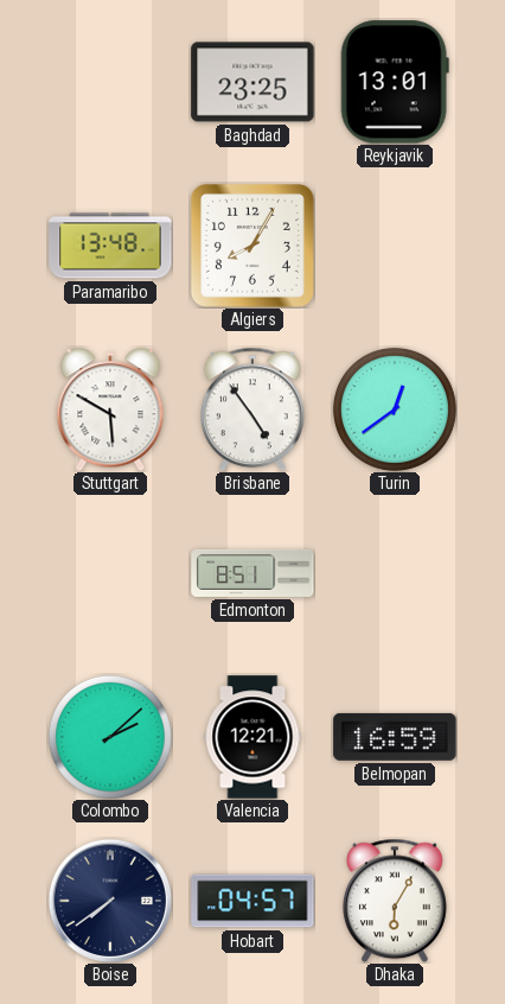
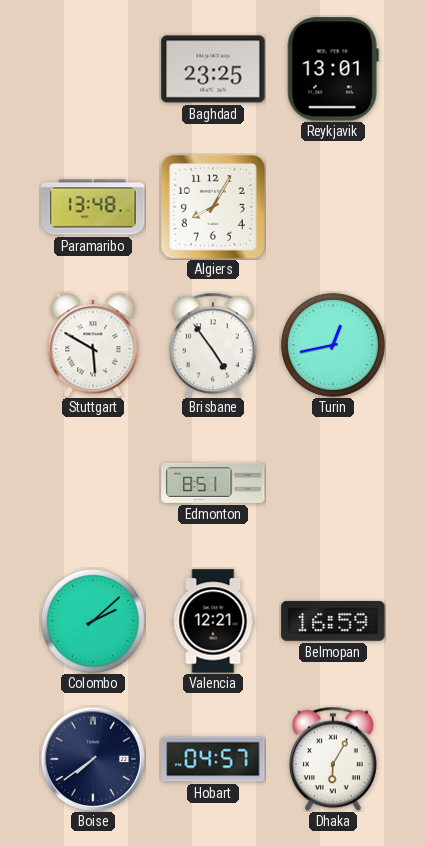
Turin: 12:39 -> 12:43
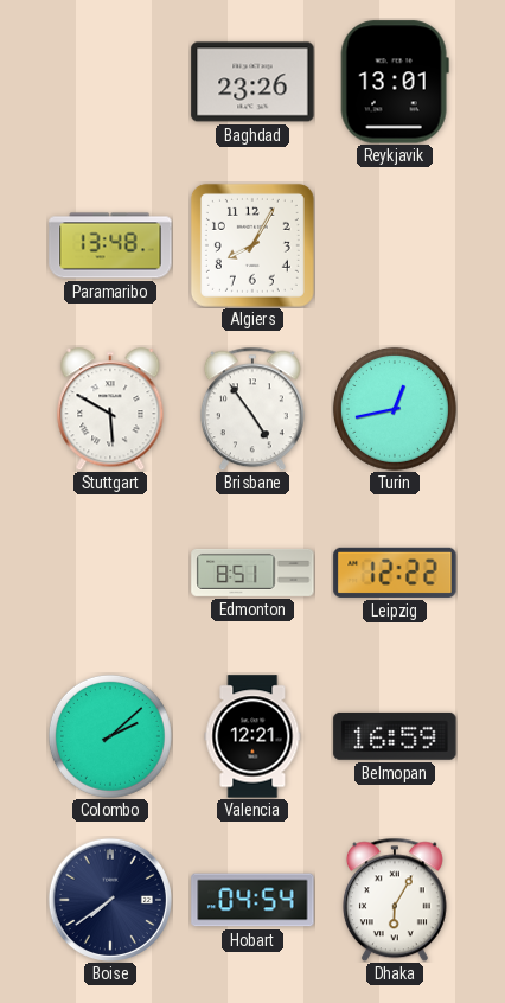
Baghdad: 23:25 -> 23:26
Leipzig: none -> 12:22
Hobart: 04:57 -> 04:54
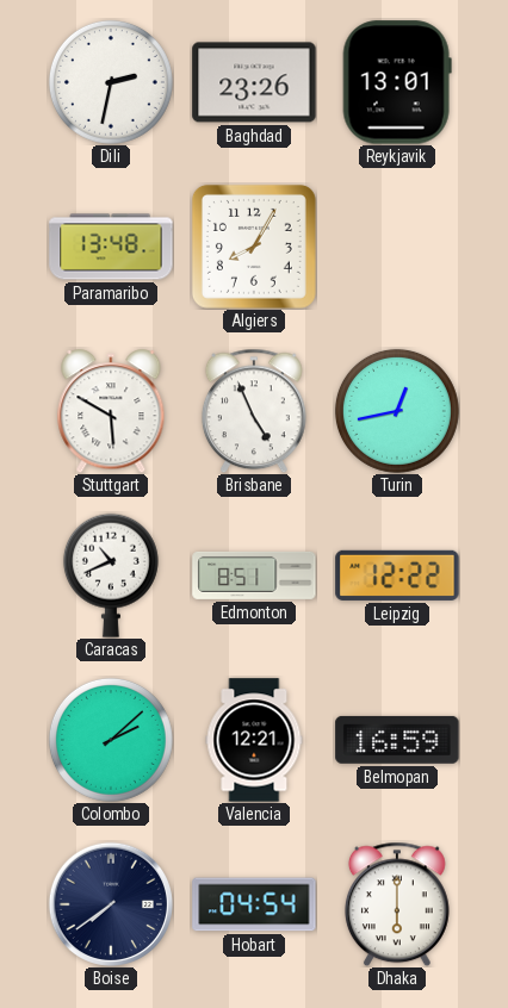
Dili: none -> 2:32
Brisbane: 4:54 -> 4:56
Caracas: none -> 10:41
Dhaka: 6:05 -> 6:00
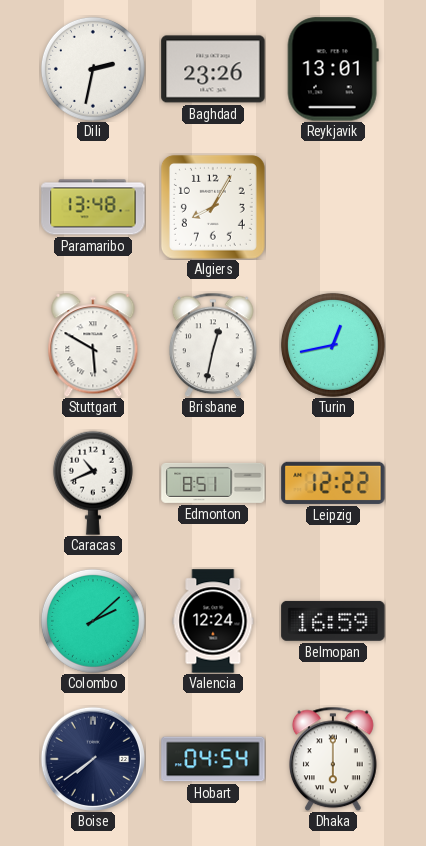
Brisbane: 4:56 -> 12:32
Valencia: 12:21 -> 12:24
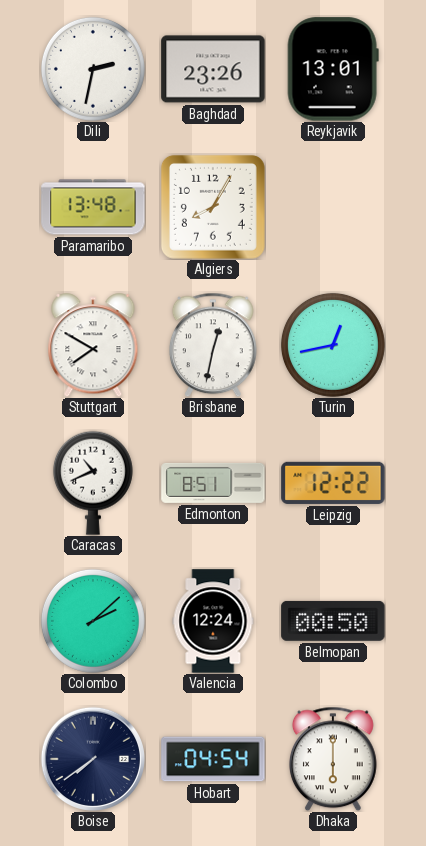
Stuttgart: 5:50 -> 7:50
Belmopan: 16:59 -> 00:50
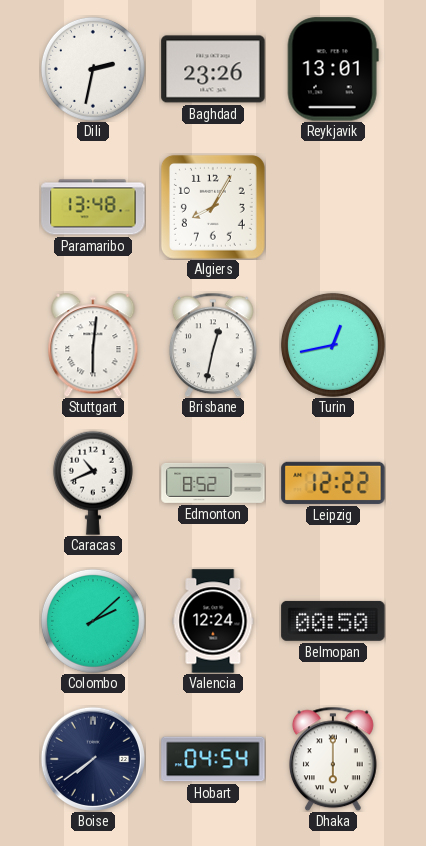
Stuttgart: 7:50 -> 6:01
Edmonton: 8:51 -> 8:52
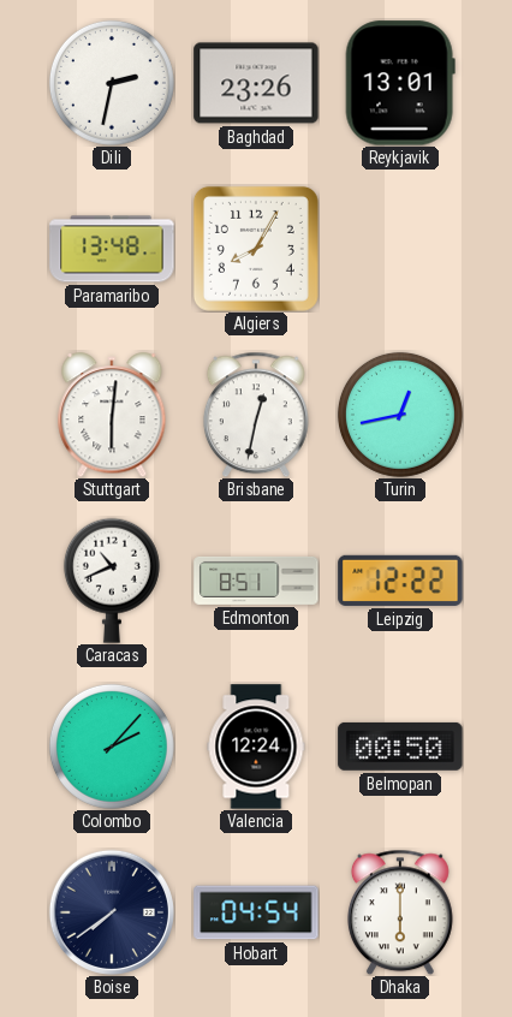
Edmonton: 8:52 -> 8:51
Colombo: 2:08 -> 2:07
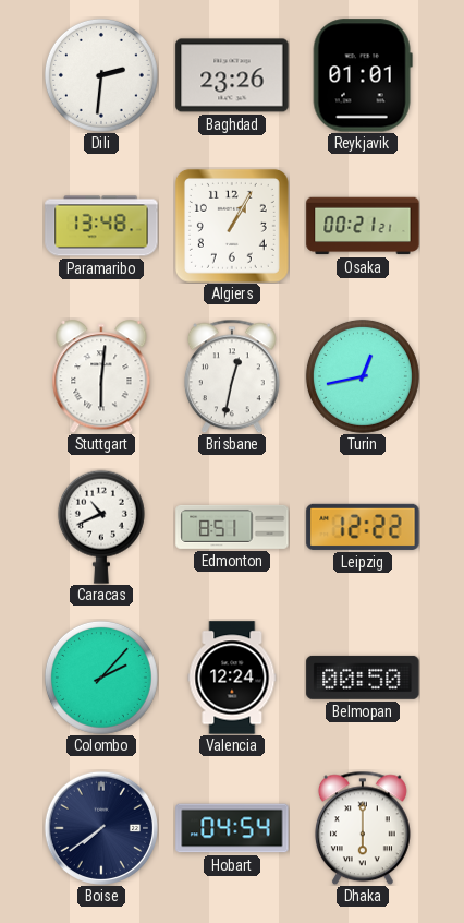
Dili: 2:32 -> 2:31
Reykjavik: 13:01 -> 01:01
Algiers: 8:05 -> 1:05
Osaka: none -> 00:21
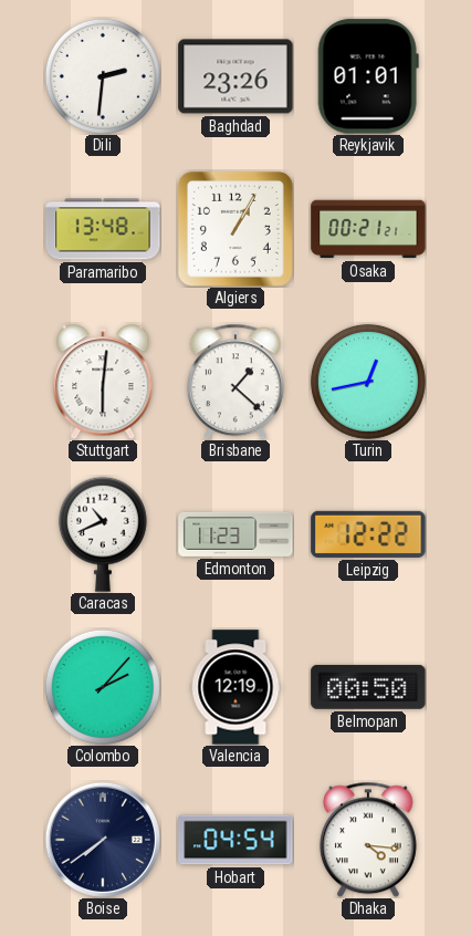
Brisbane: 12:32 -> 1:22
Edmonton: 8:51 -> 11:23
Valencia: 12:24 -> 12:19
Dhaka: 6:00 -> 4:16
